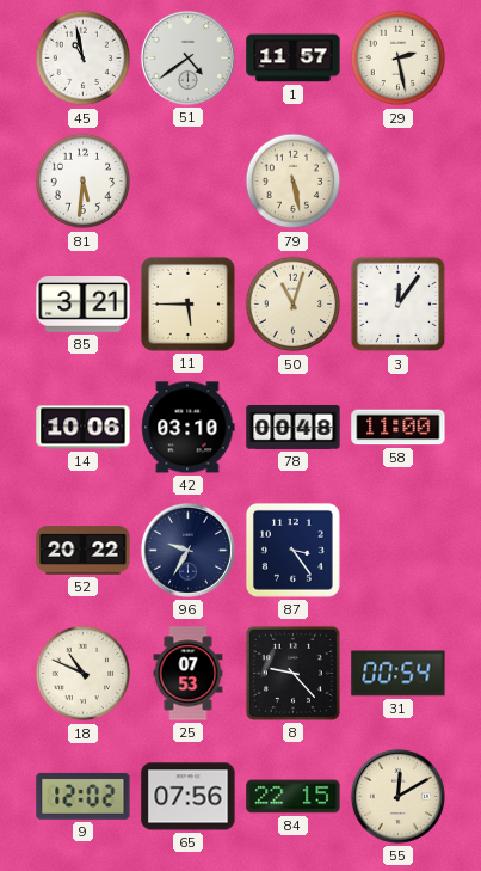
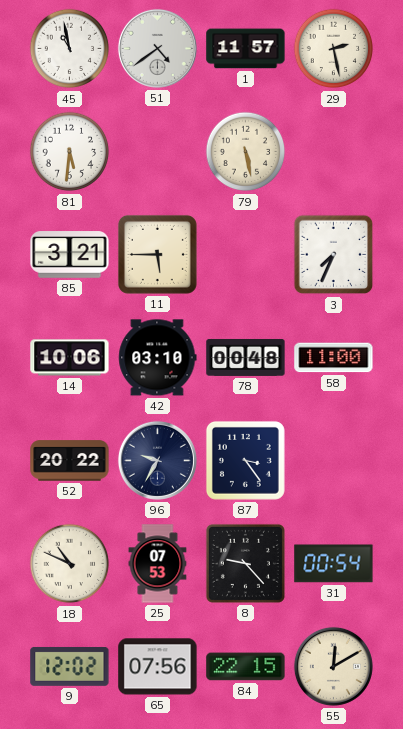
50: 11:03 -> none
3: 12:06 -> 7:34
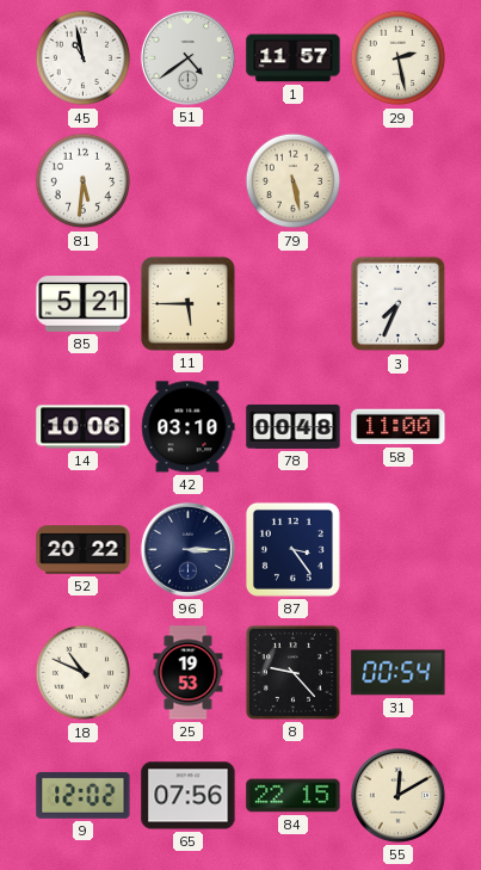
85: 3:21 -> 5:21
96: 9:35 -> 3:15
25: 07:53 -> 19:53
